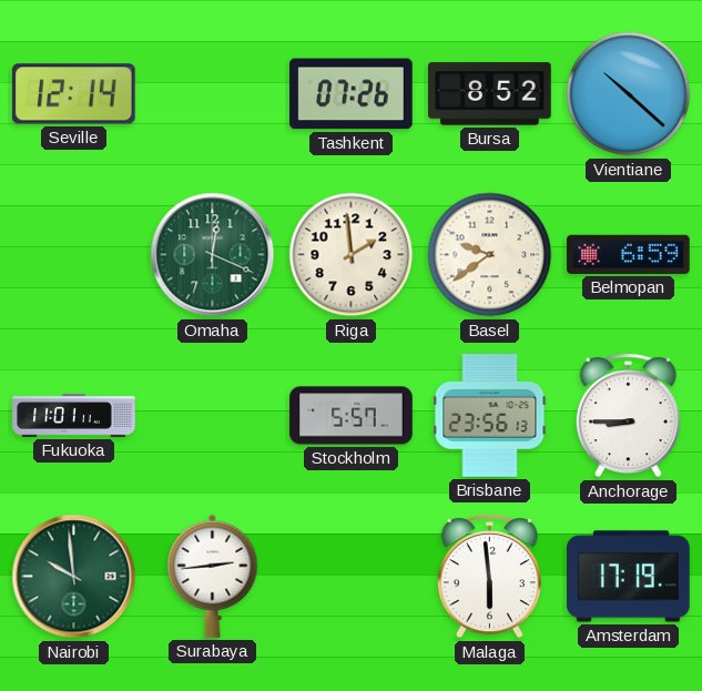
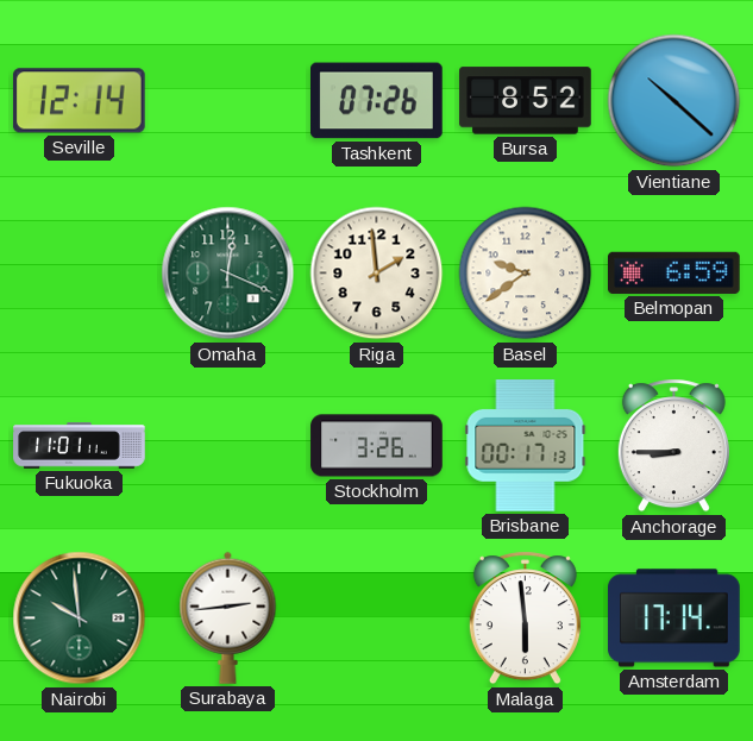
Stockholm: 5:57 -> 3:26
Brisbane: 23:56 -> 00:17
Amsterdam: 17:19 -> 17:14
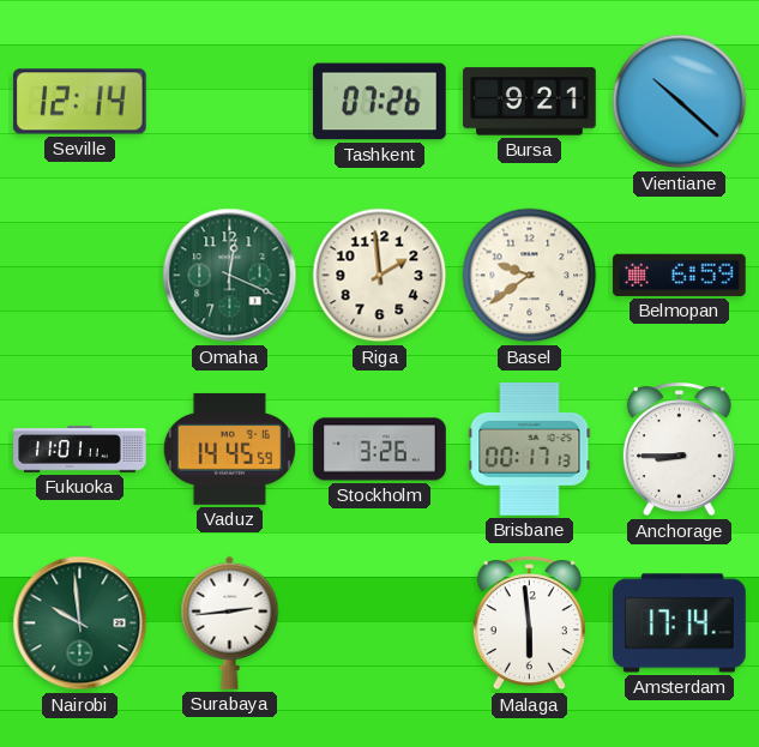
Bursa: 8:52 -> 9:21
Vaduz: none -> 14:45
